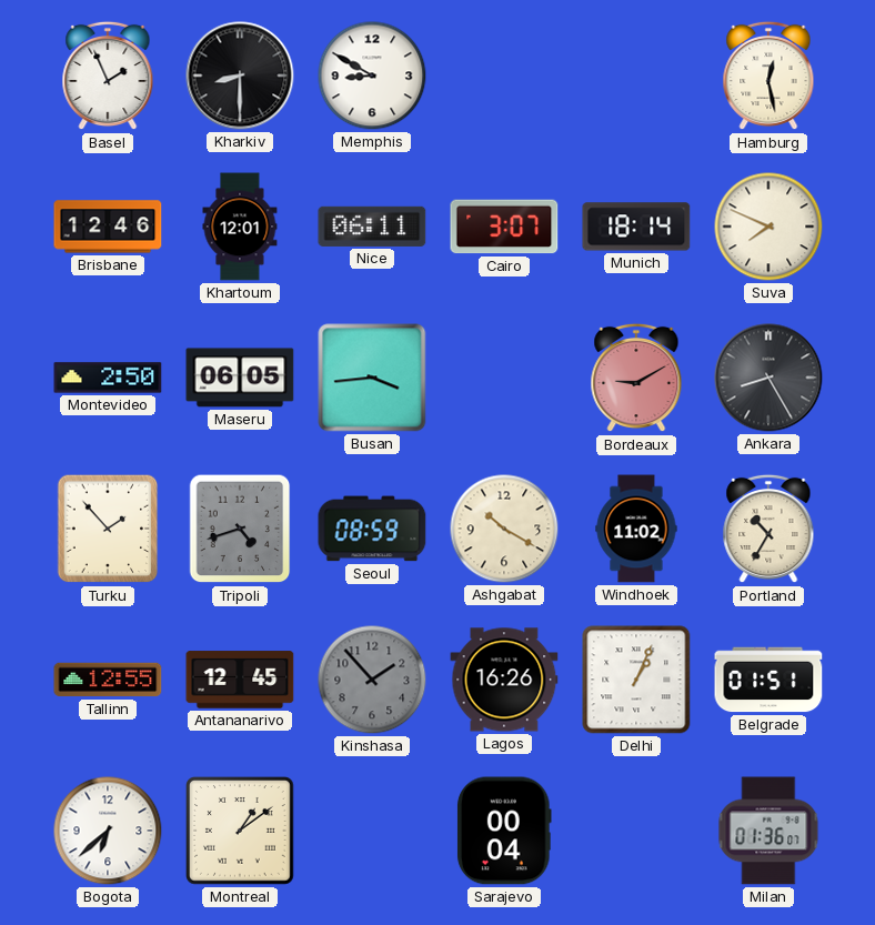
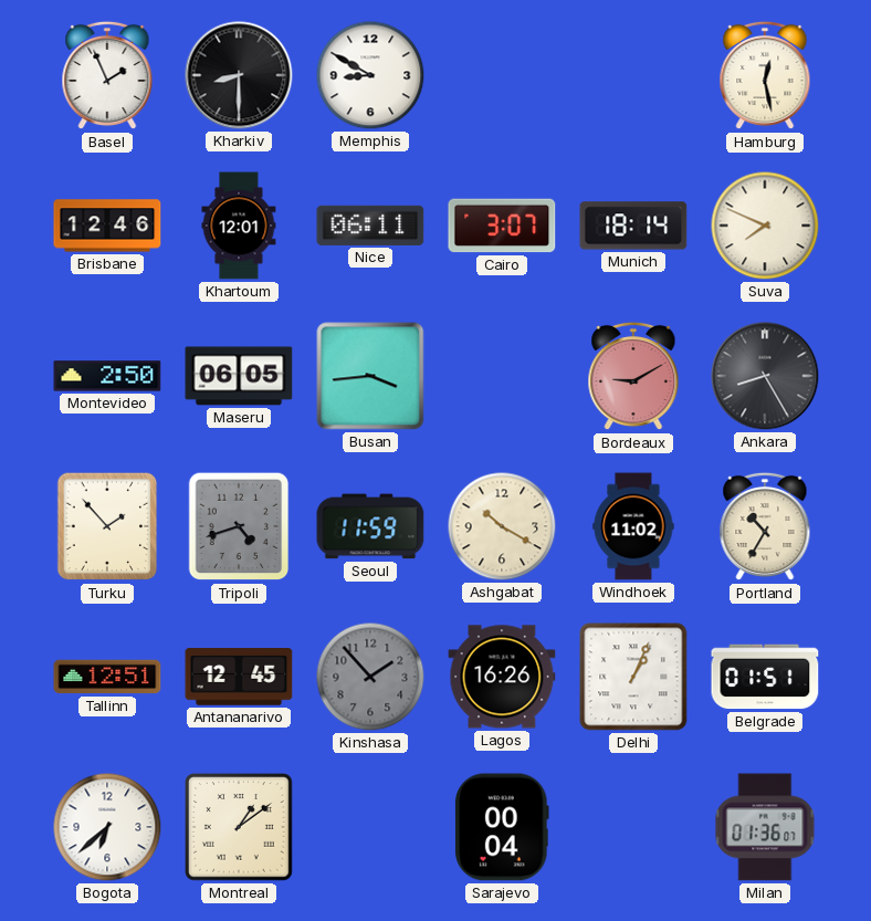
Seoul: 08:59 -> 11:59
Tallinn: 12:55 -> 12:51
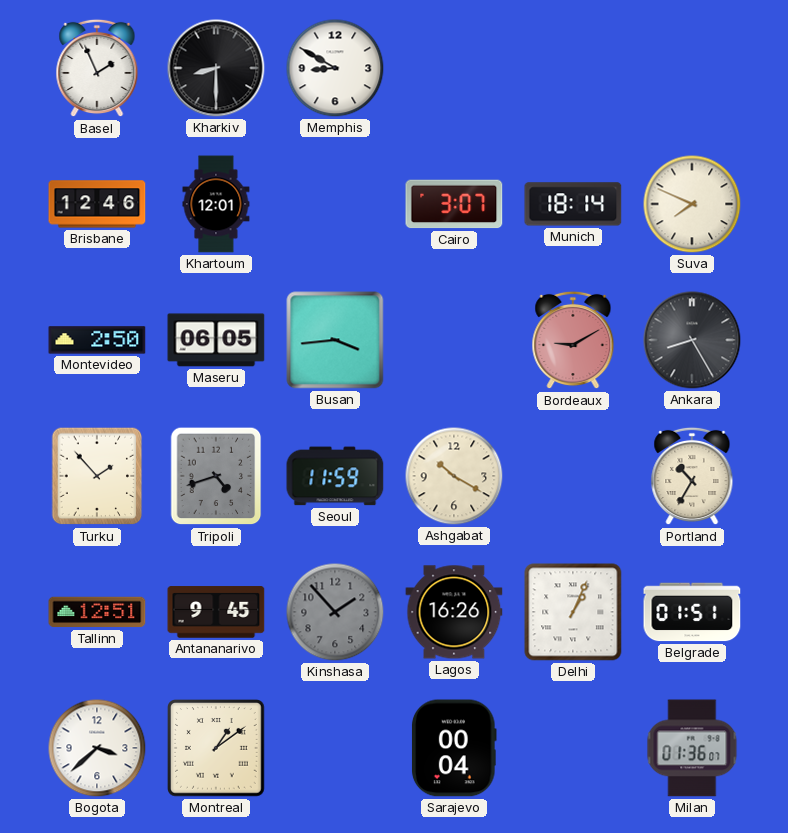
Hamburg: 12:28 -> none
Nice: 06:11 -> none
Windhoek: 11:02 -> none
Antananarivo: 12:45 -> 9:45
Bogota: 6:38 -> 3:38
